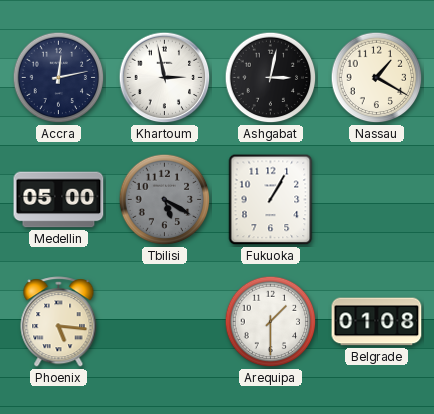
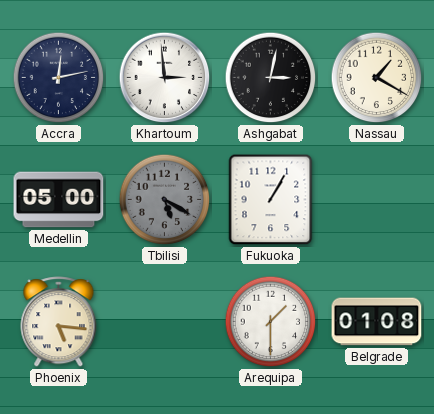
Khartoum: 2:58 -> 2:59
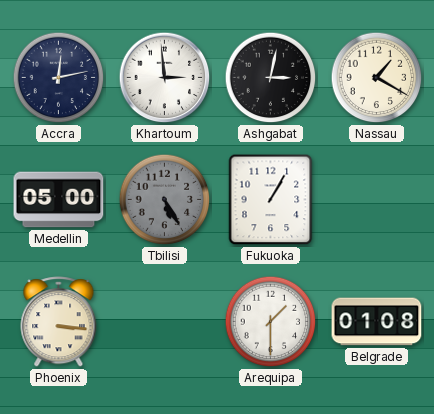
Tbilisi: 5:20 -> 5:25
Phoenix: 5:16 -> 3:16
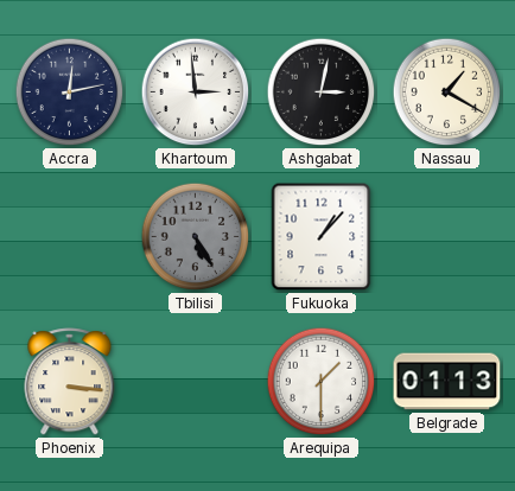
Medellin: 05:00 -> none
Fukuoka: 1:05 -> 1:07
Belgrade: 01:08 -> 01:13
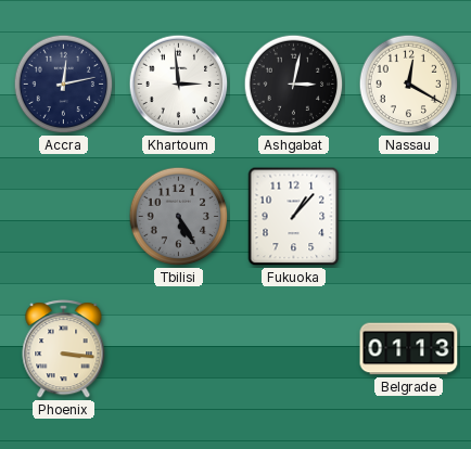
Nassau: 1:20 -> 12:20
Arequipa: 1:30 -> none
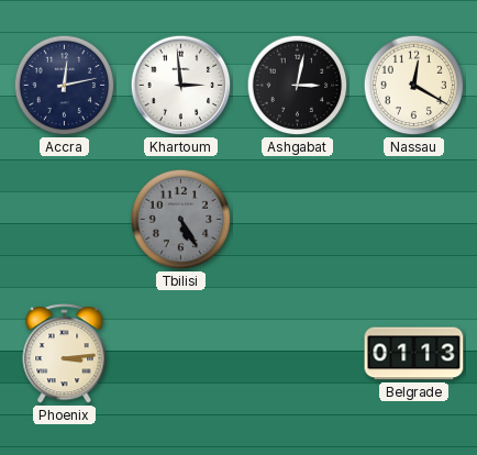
Fukuoka: 1:07 -> none
Phoenix: 3:16 -> 3:14
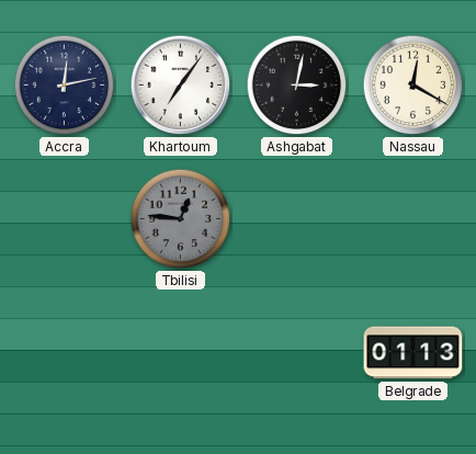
Khartoum: 2:59 -> 7:06
Tbilisi: 5:25 -> 12:46
Phoenix: 3:14 -> none
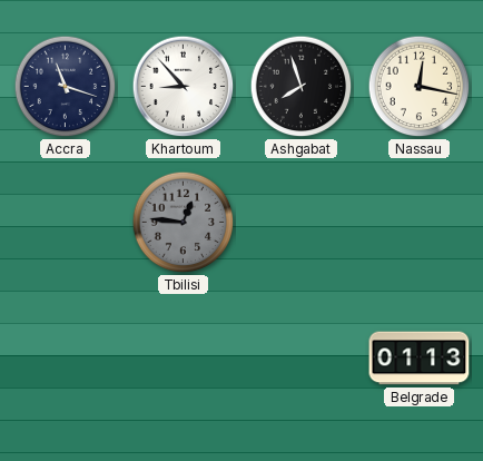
Accra: 12:13 -> 11:18
Khartoum: 7:06 -> 8:53
Ashgabat: 3:02 -> 7:57
Nassau: 12:20 -> 12:17
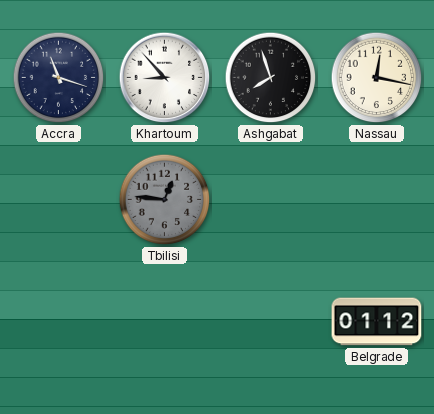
Belgrade: 01:13 -> 01:12
